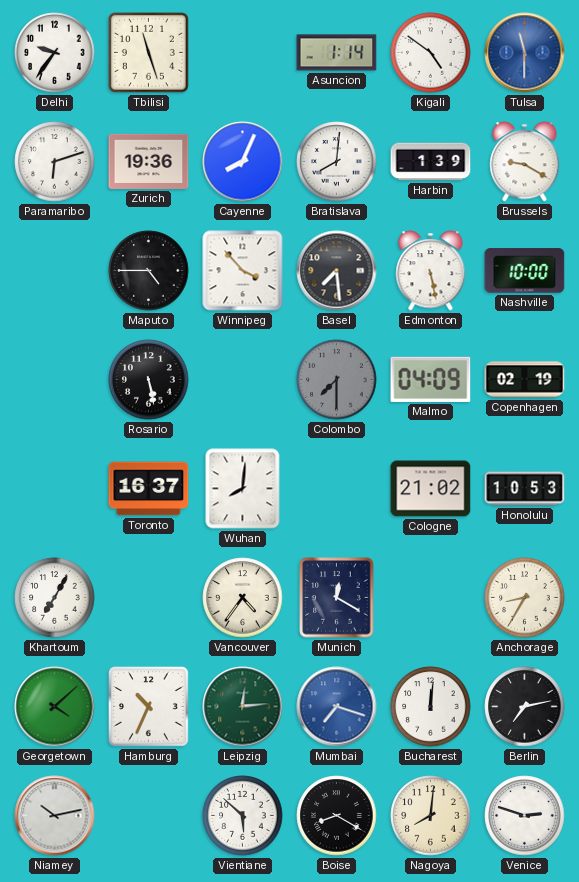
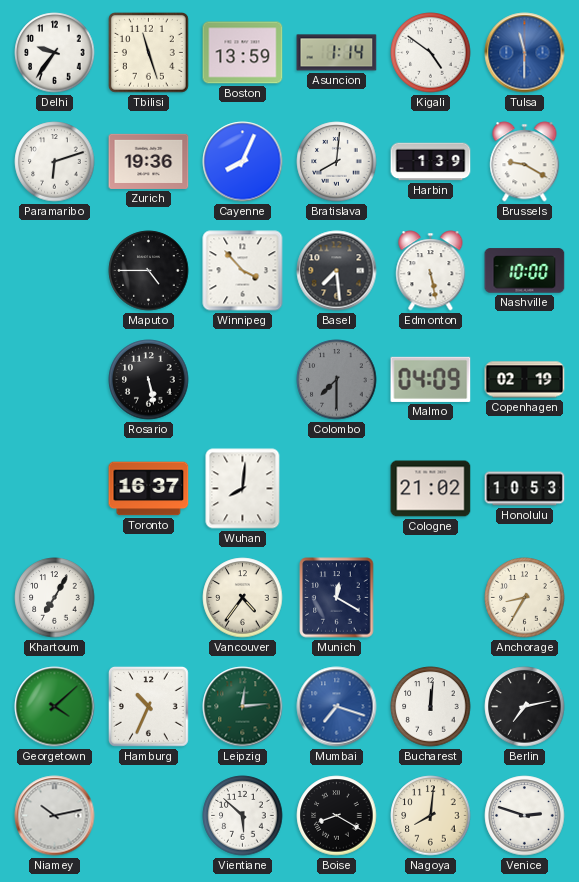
Boston: none -> 13:59
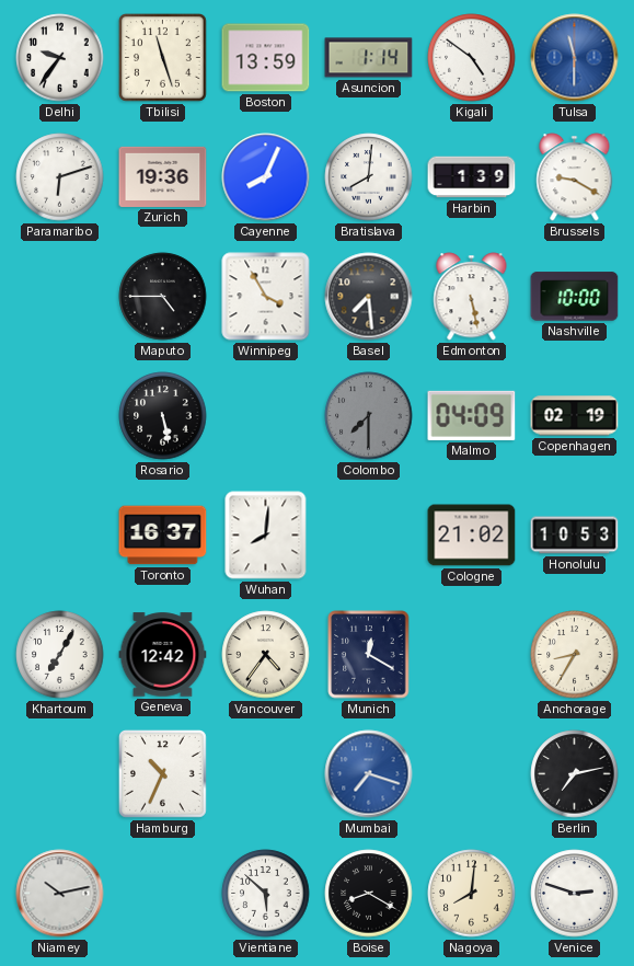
Winnipeg: 3:53 -> 3:55
Geneva: none -> 12:42
Georgetown: 4:08 -> none
Leipzig: 12:14 -> none
Bucharest: 12:01 -> none
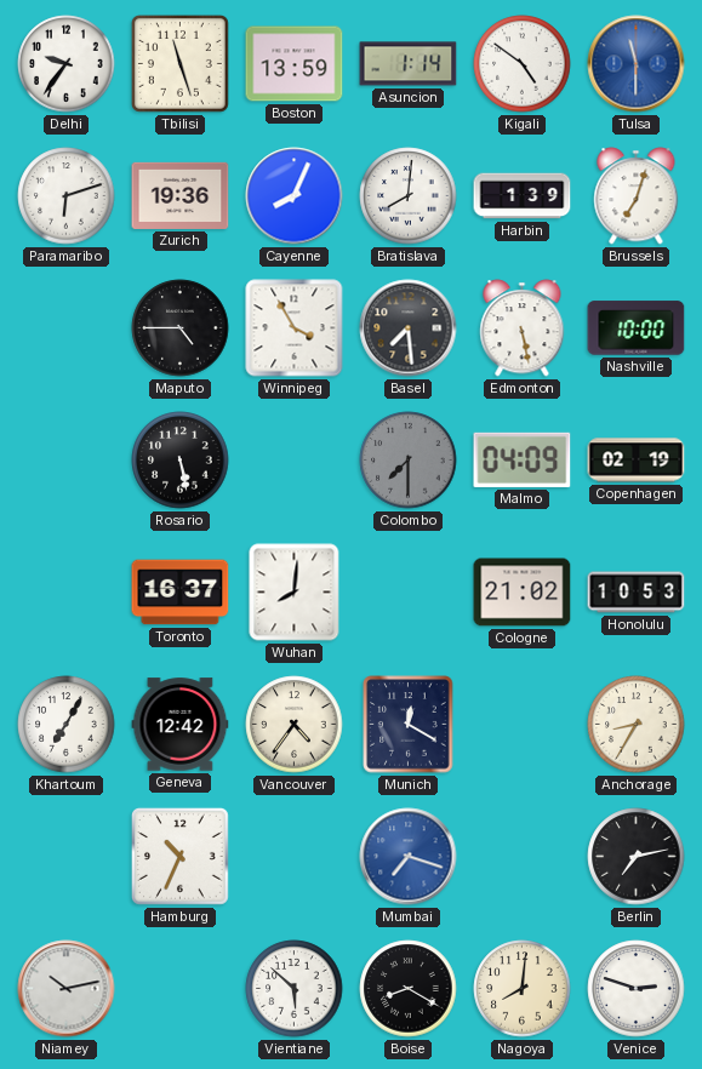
Brussels: 9:20 -> 7:03
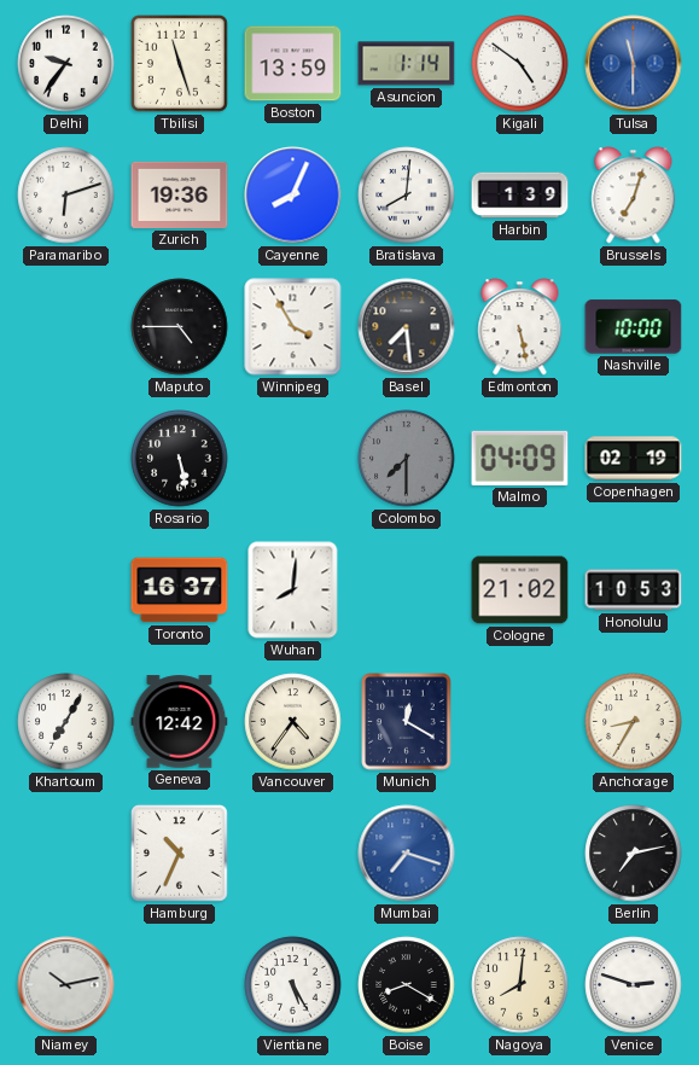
Vientiane: 5:52 -> 5:25
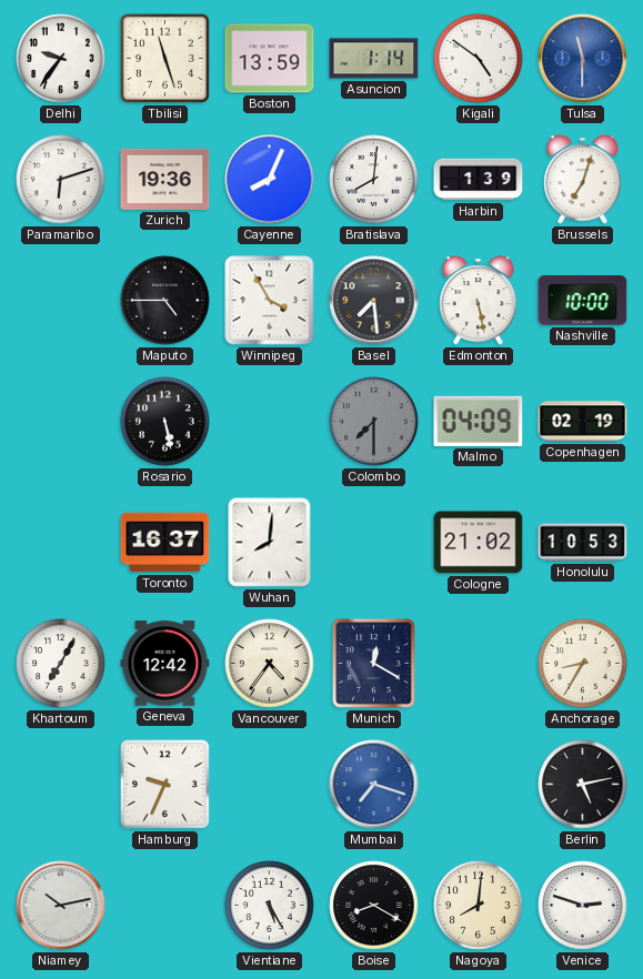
Hamburg: 10:34 -> 9:34
Berlin: 7:13 -> 5:13
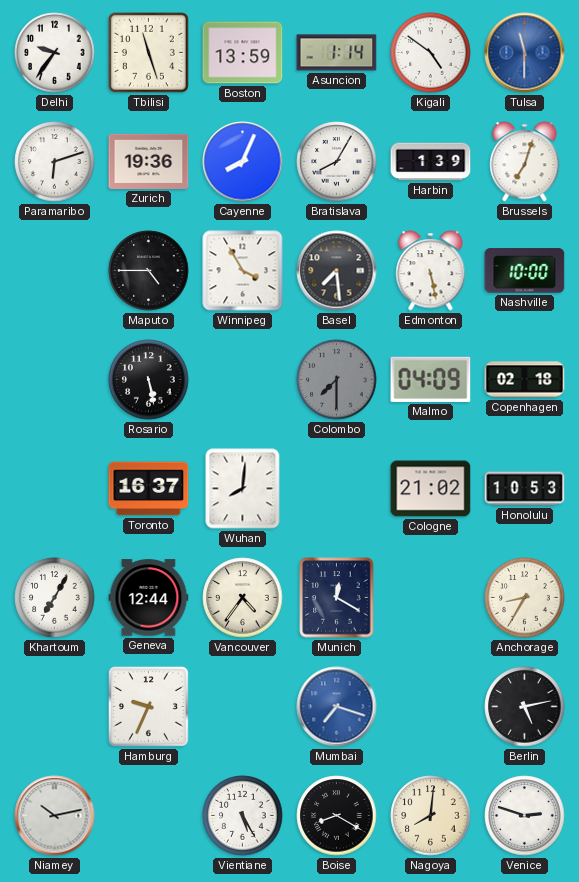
Bratislava: 8:01 -> 8:05
Copenhagen: 02:19 -> 02:18
Geneva: 12:42 -> 12:44
